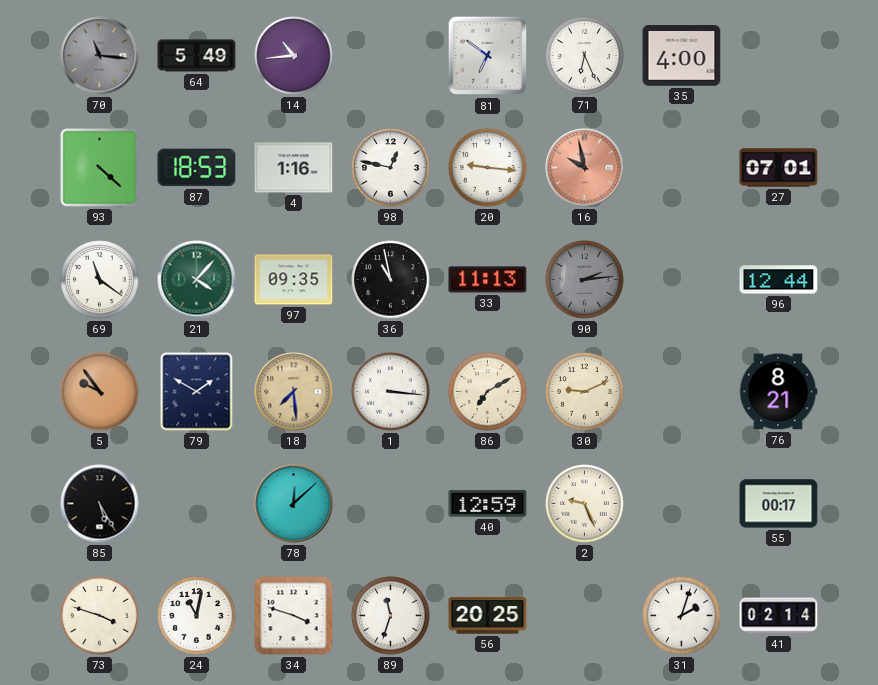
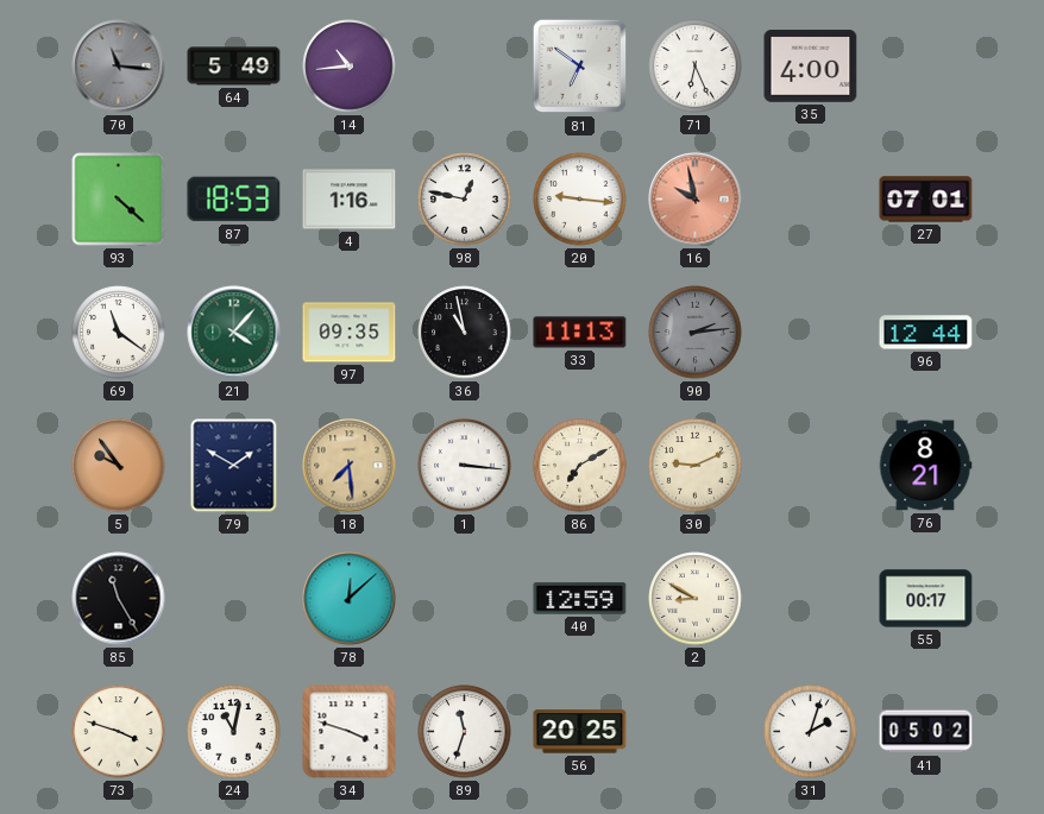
85: 5:25 -> 11:25
2: 9:26 -> 8:50
41: 02:14 -> 05:02
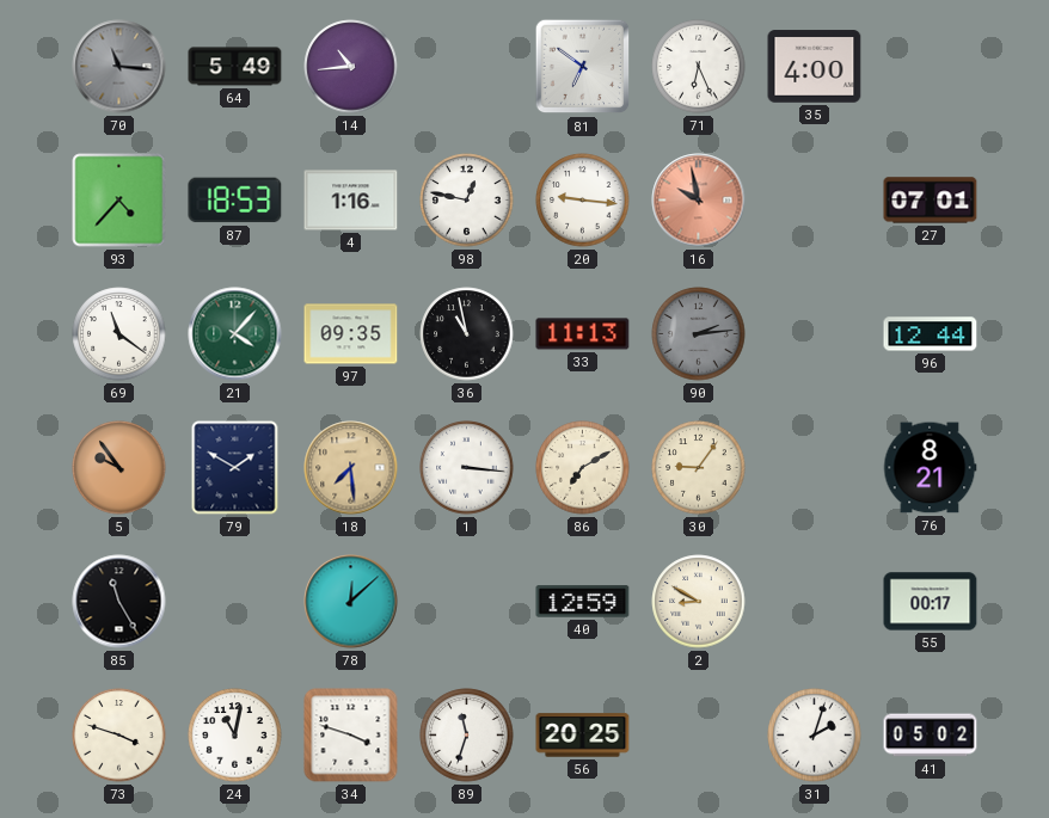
93: 4:22 -> 4:37
30: 9:11 -> 9:06
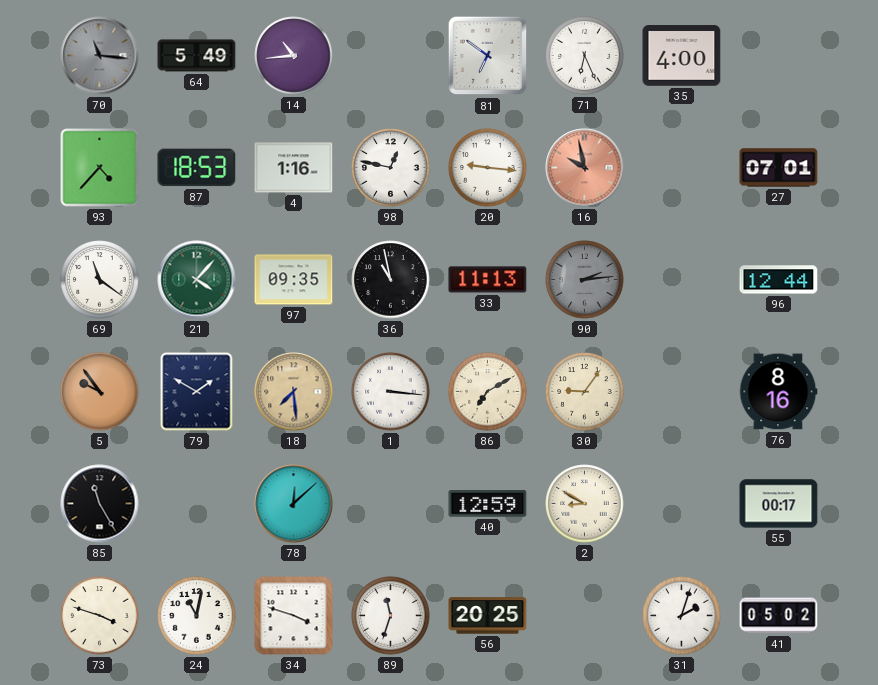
76: 8:21 -> 8:16
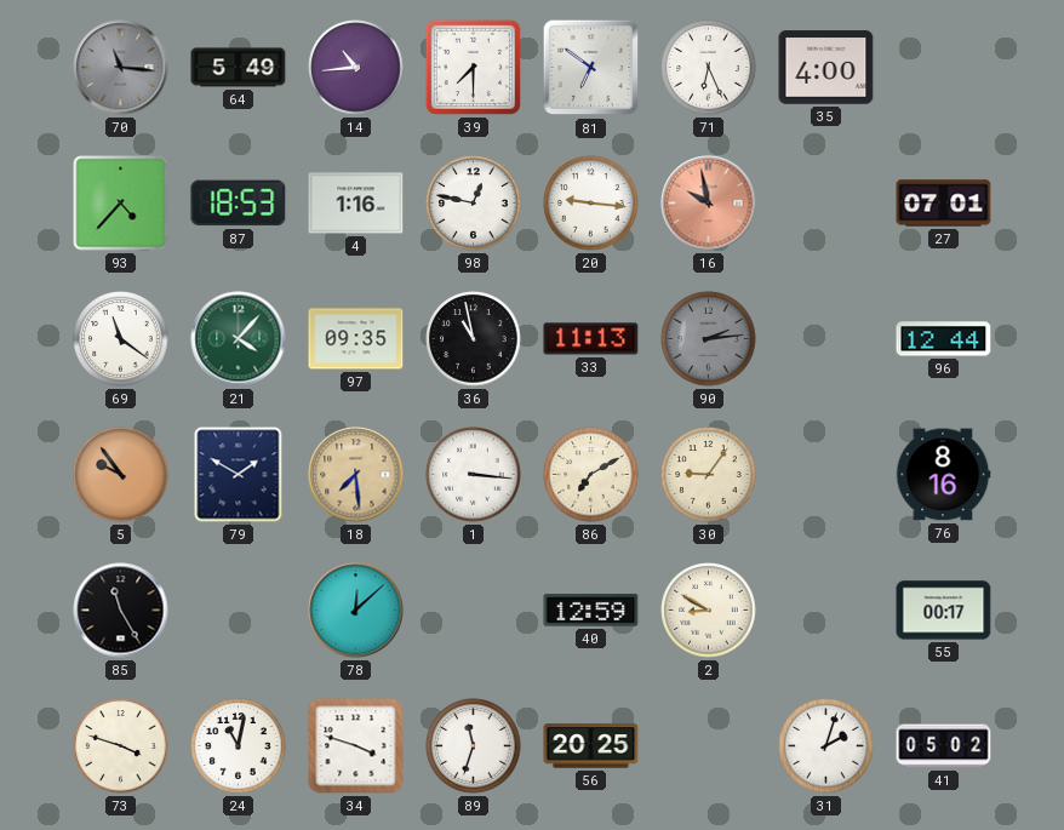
39: none -> 7:30
